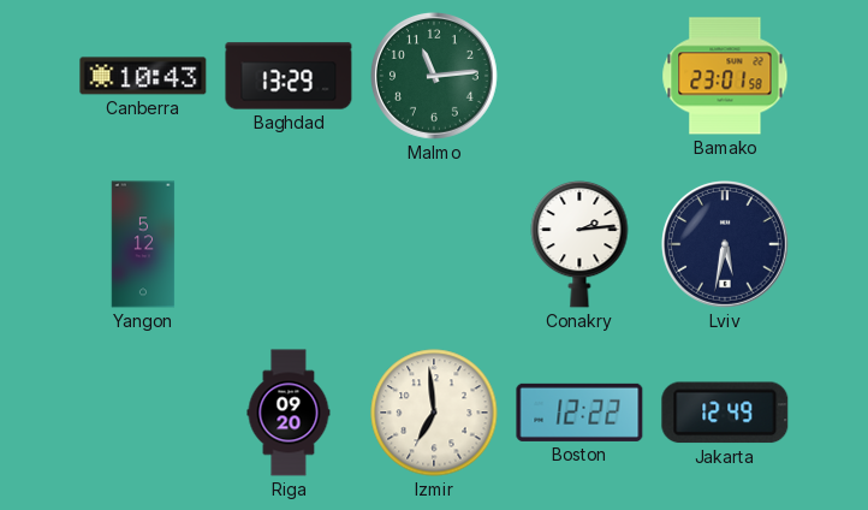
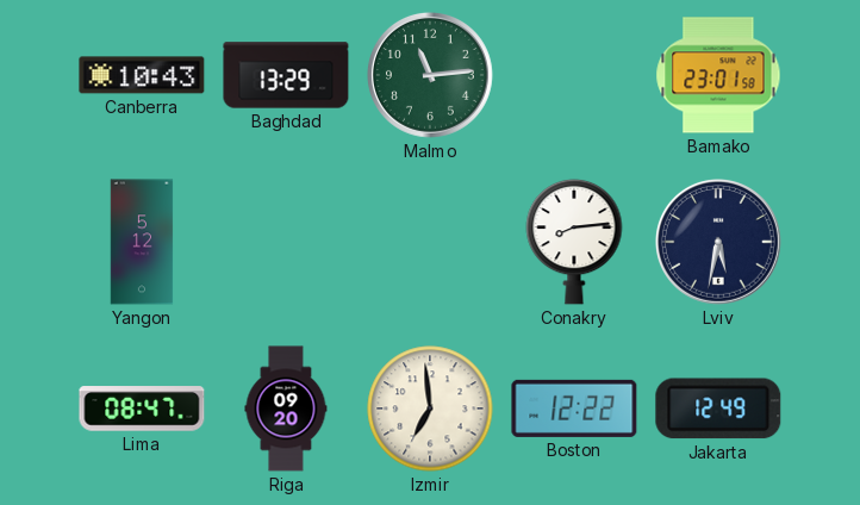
Conakry: 2:14 -> 8:14
Lima: none -> 08:47
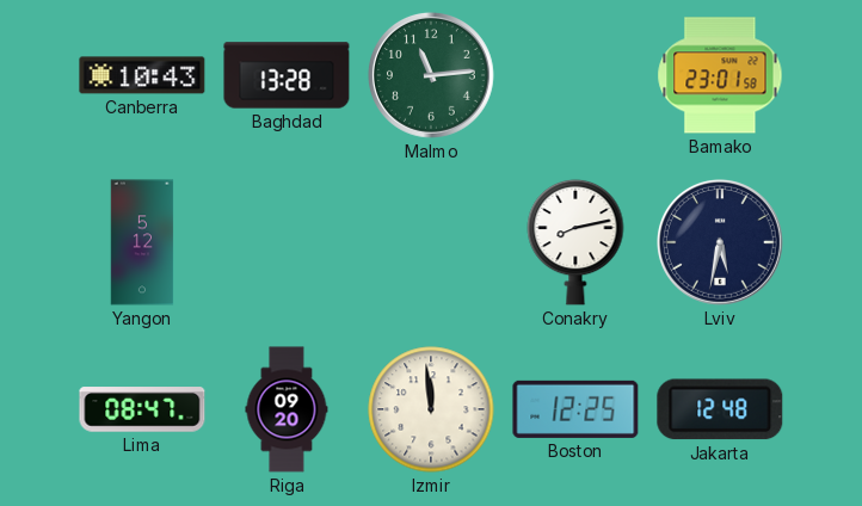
Baghdad: 13:29 -> 13:28
Conakry: 8:14 -> 8:13
Izmir: 6:59 -> 11:59
Boston: 12:22 -> 12:25
Jakarta: 12:49 -> 12:48
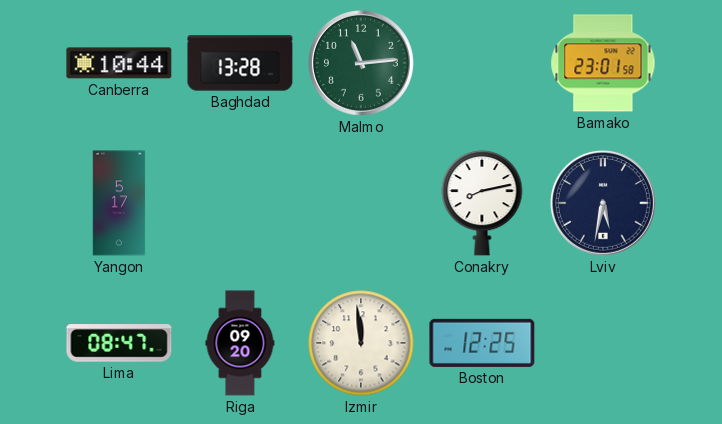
Canberra: 10:43 -> 10:44
Yangon: 5:12 -> 5:17
Jakarta: 12:48 -> none
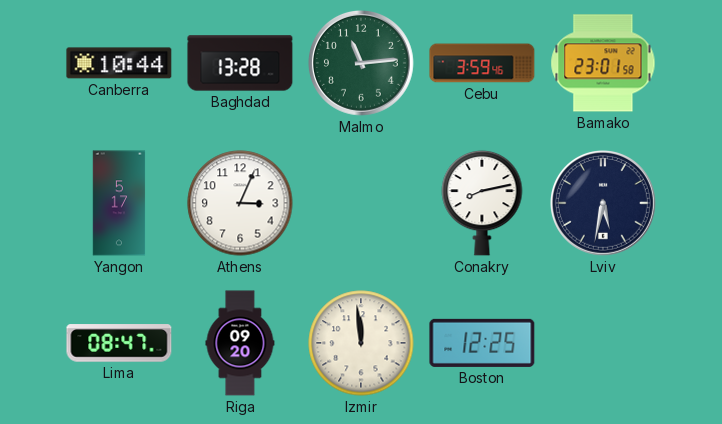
Cebu: none -> 3:59
Athens: none -> 3:04
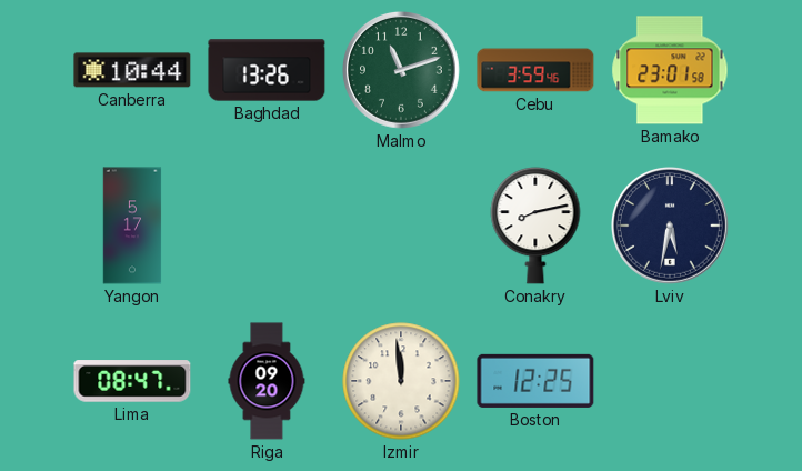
Baghdad: 13:28 -> 13:26
Malmo: 11:14 -> 11:12
Athens: 3:04 -> none
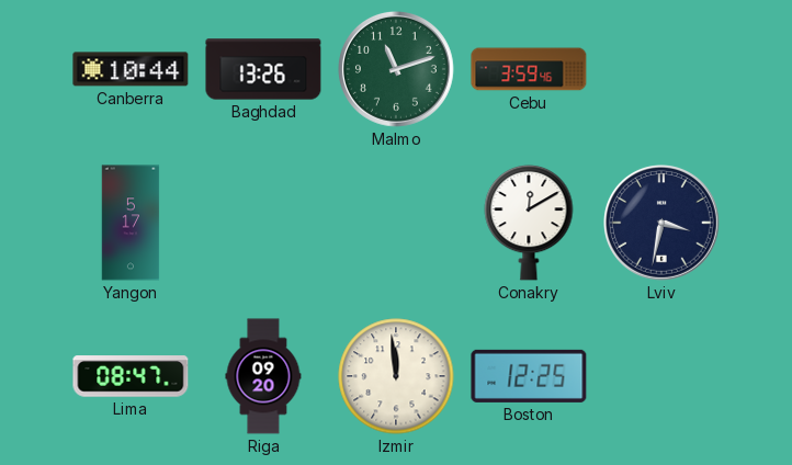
Bamako: 23:01 -> none
Conakry: 8:13 -> 12:10
Lviv: 5:32 -> 3:32
